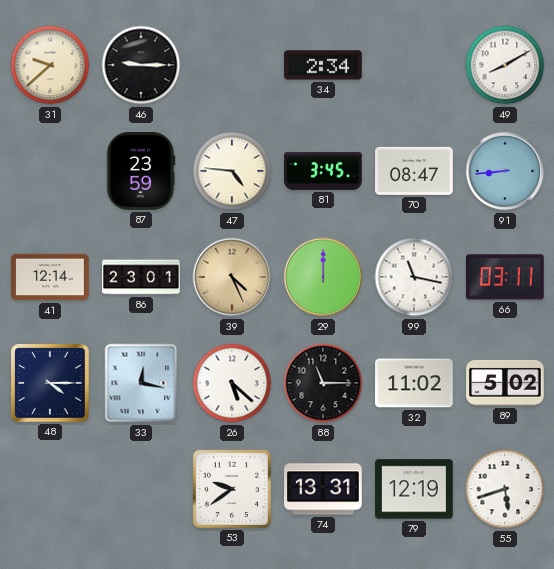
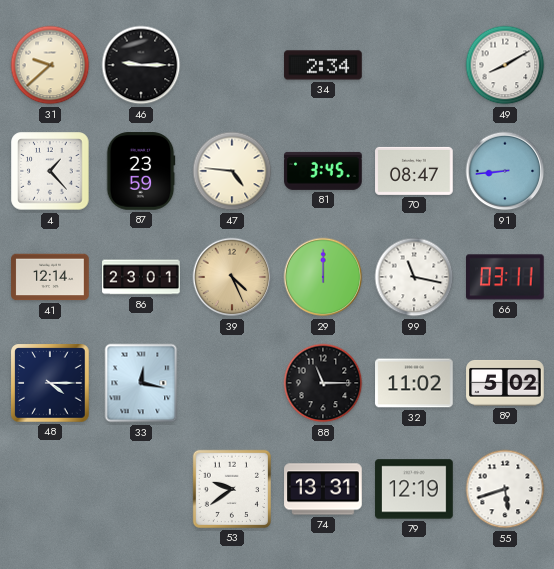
4: none -> 1:23
26: 5:22 -> none
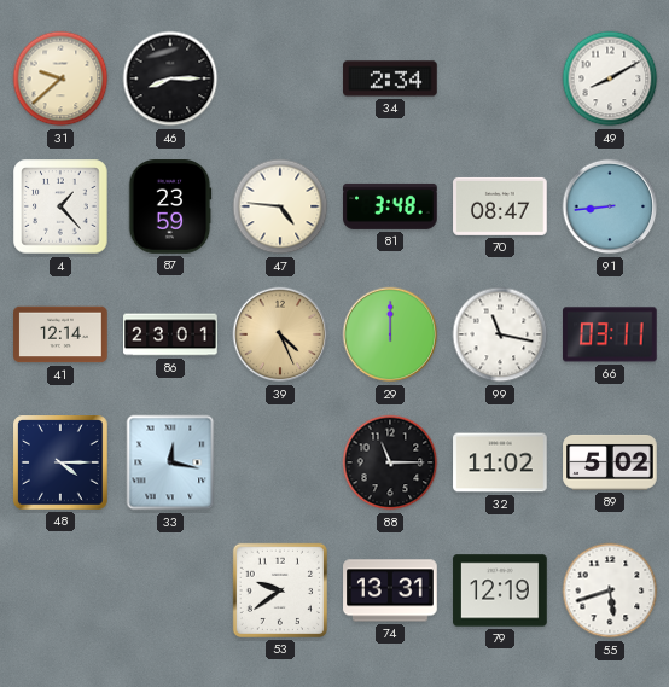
46: 9:15 -> 8:15
81: 3:45 -> 3:48
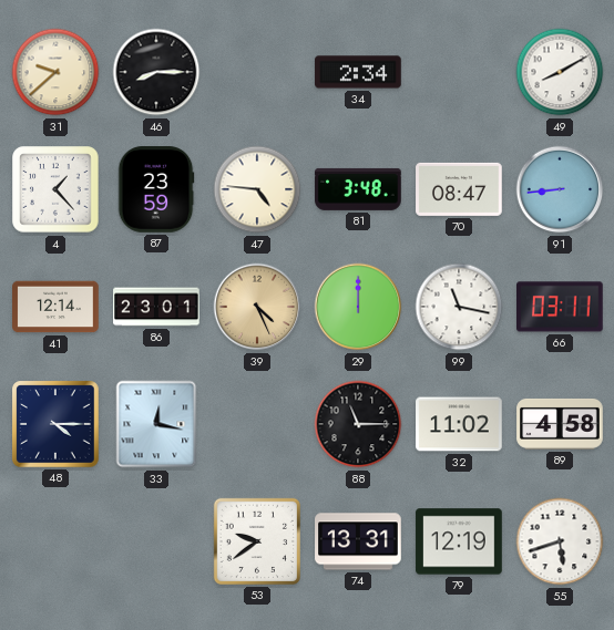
89: 5:02 -> 4:58
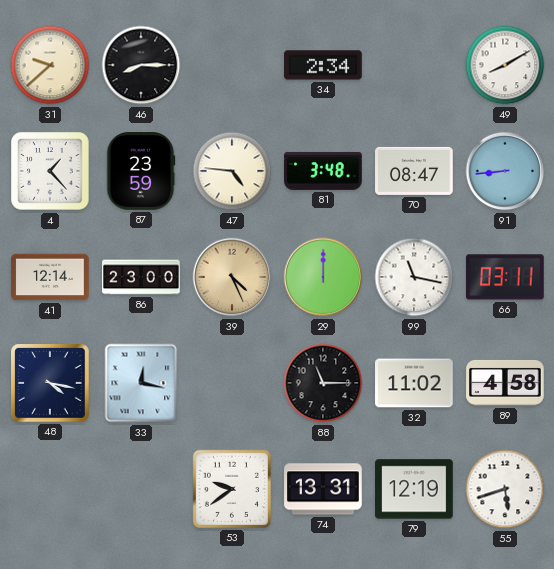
86: 23:01 -> 23:00
48: 4:15 -> 4:17
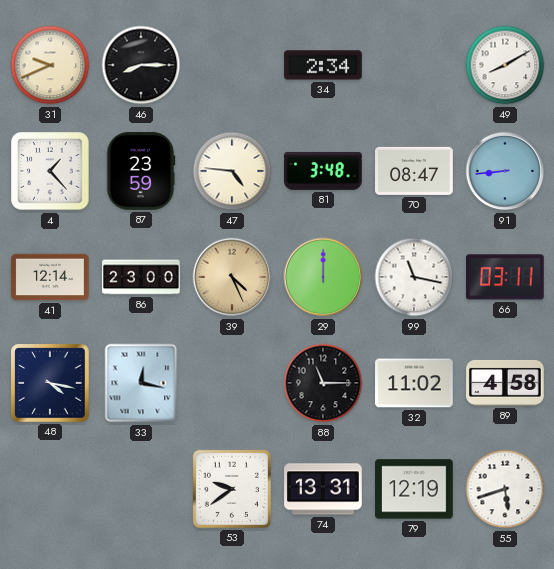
31: 9:38 -> 9:41
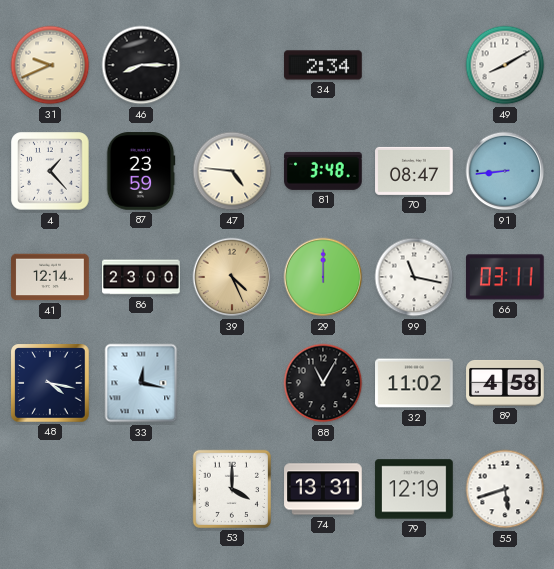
88: 11:15 -> 11:05
53: 9:39 -> 4:00
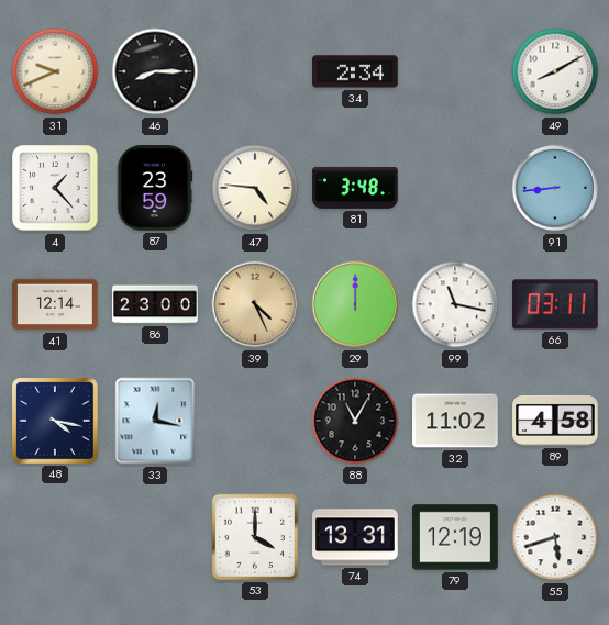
70: 08:47 -> none
